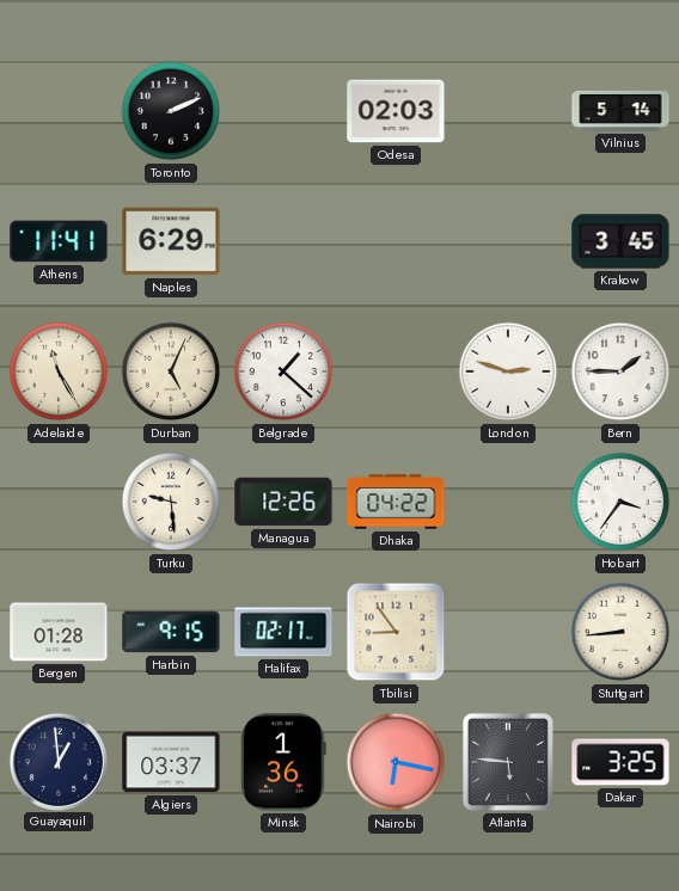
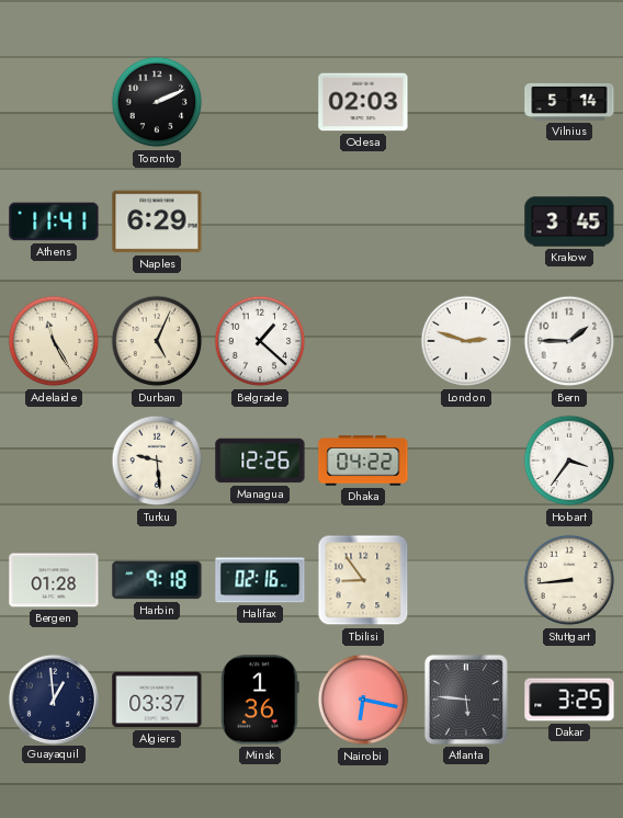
Harbin: 9:15 -> 9:18
Halifax: 02:17 -> 02:16
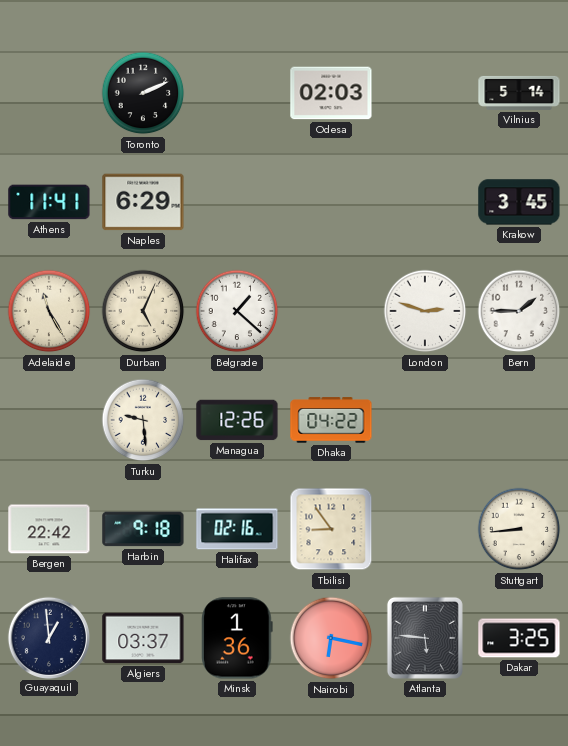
Hobart: 3:36 -> none
Bergen: 01:28 -> 22:42
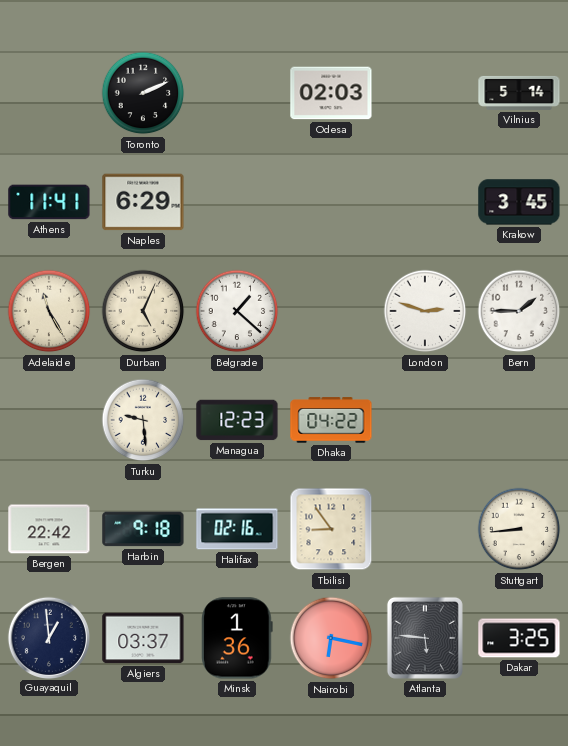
Managua: 12:26 -> 12:23
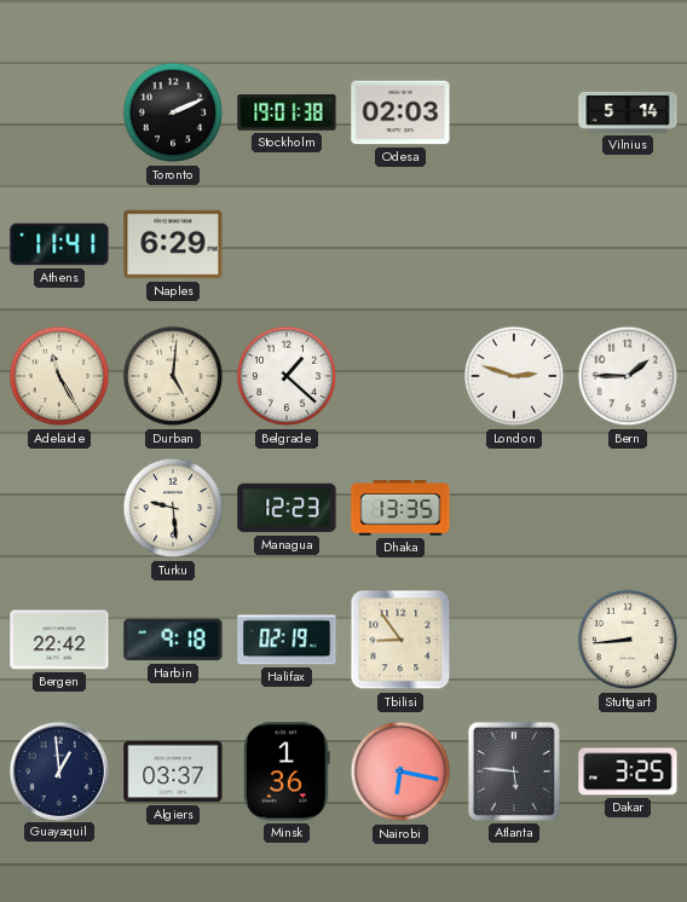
Stockholm: none -> 19:01
Krakow: 3:45 -> none
Durban: 5:04 -> 5:01
Dhaka: 04:22 -> 13:35
Halifax: 02:16 -> 02:19
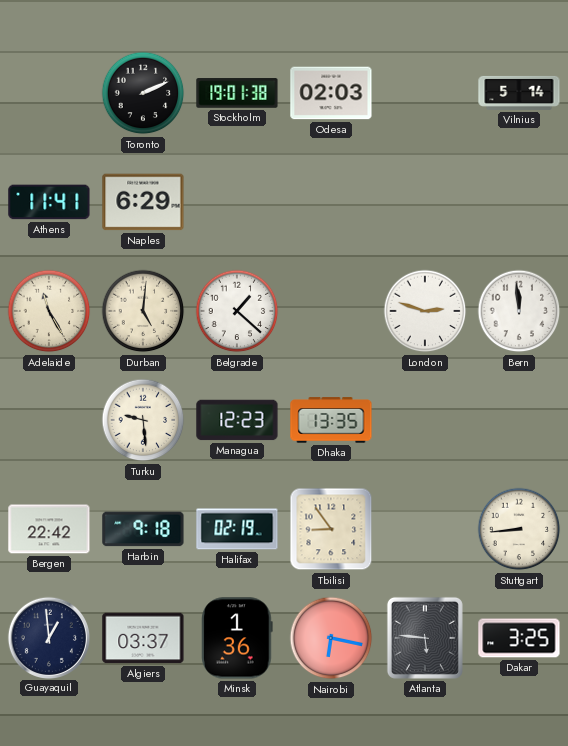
Bern: 1:45 -> 11:59
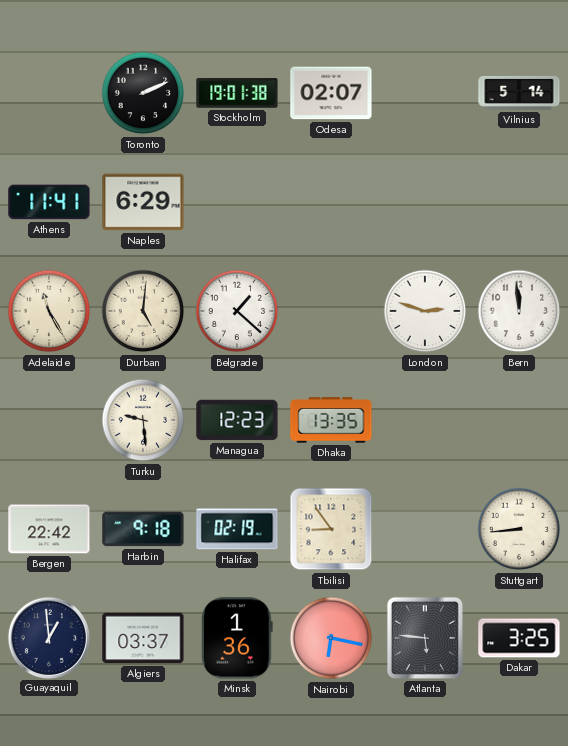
Odesa: 02:03 -> 02:07
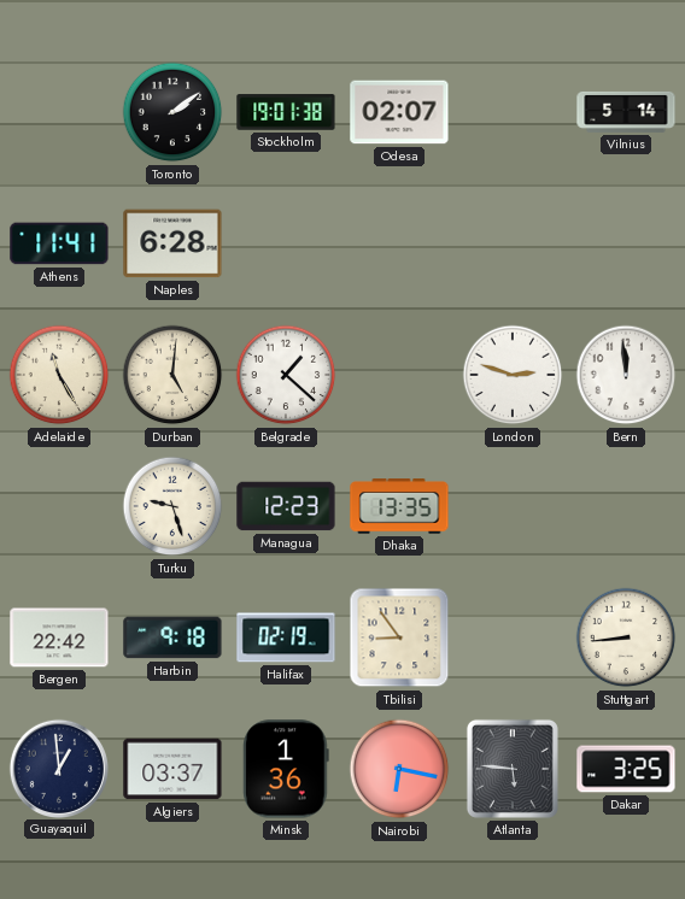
Toronto: 2:11 -> 2:09
Naples: 6:29 -> 6:28
Turku: 9:29 -> 9:27
